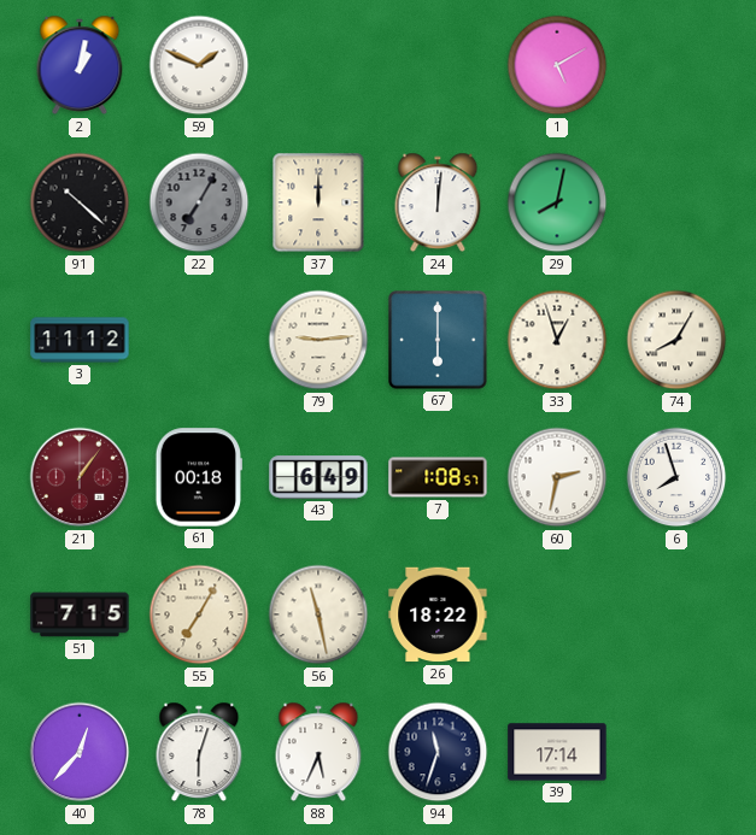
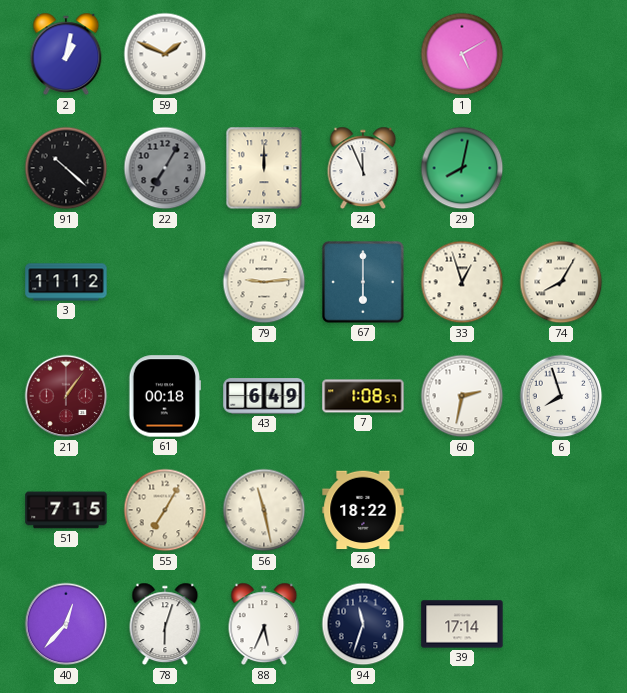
24: 12:01 -> 11:56
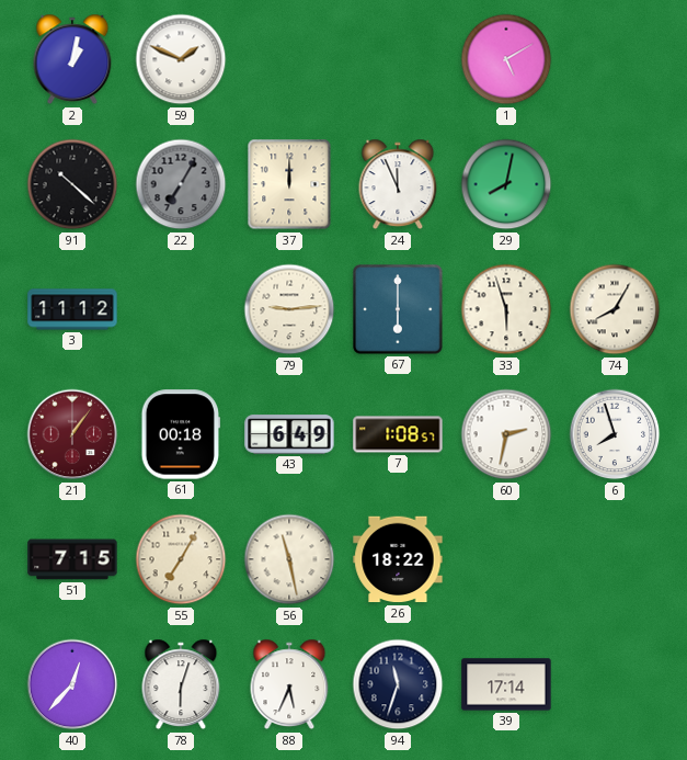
33: 12:57 -> 5:57
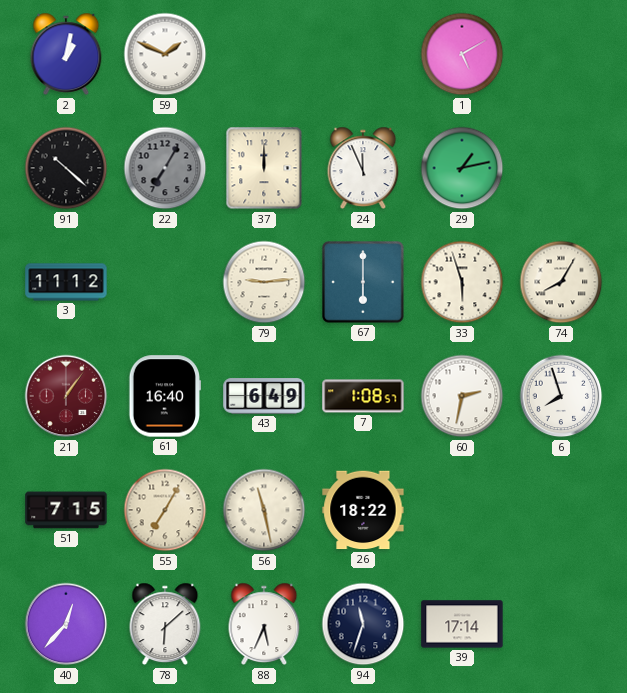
29: 8:02 -> 1:13
61: 00:18 -> 16:40
78: 6:03 -> 6:08
